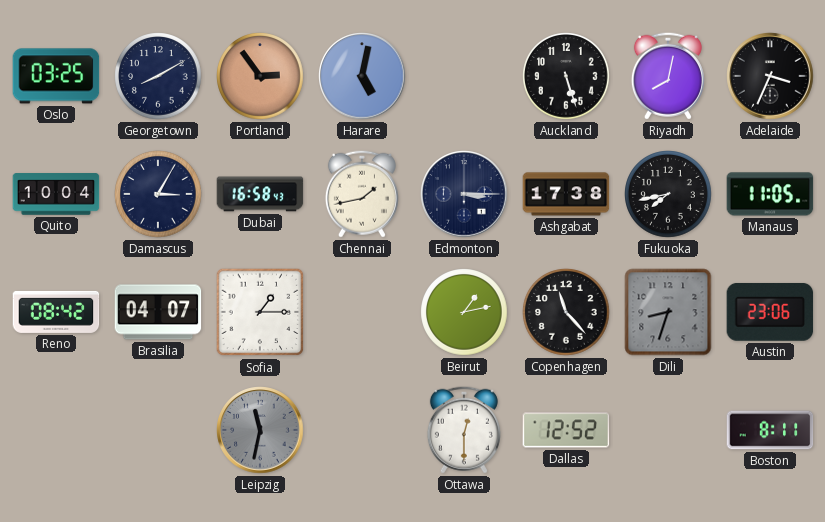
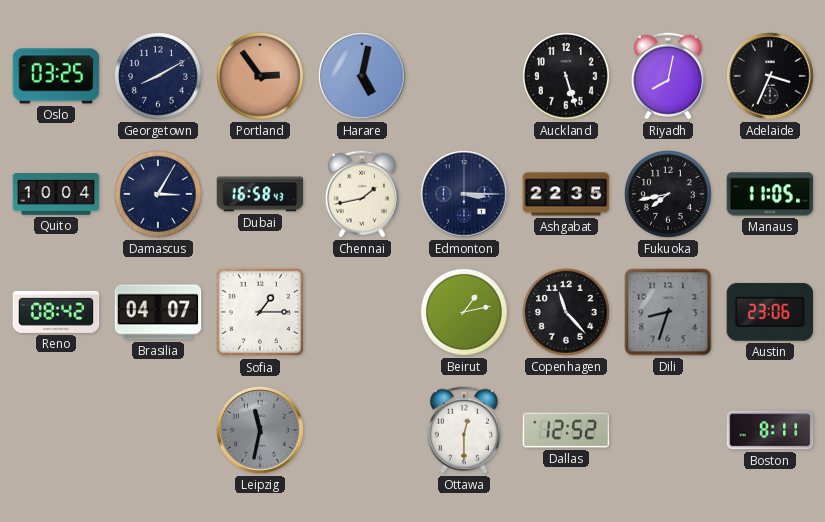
Ashgabat: 17:38 -> 22:35
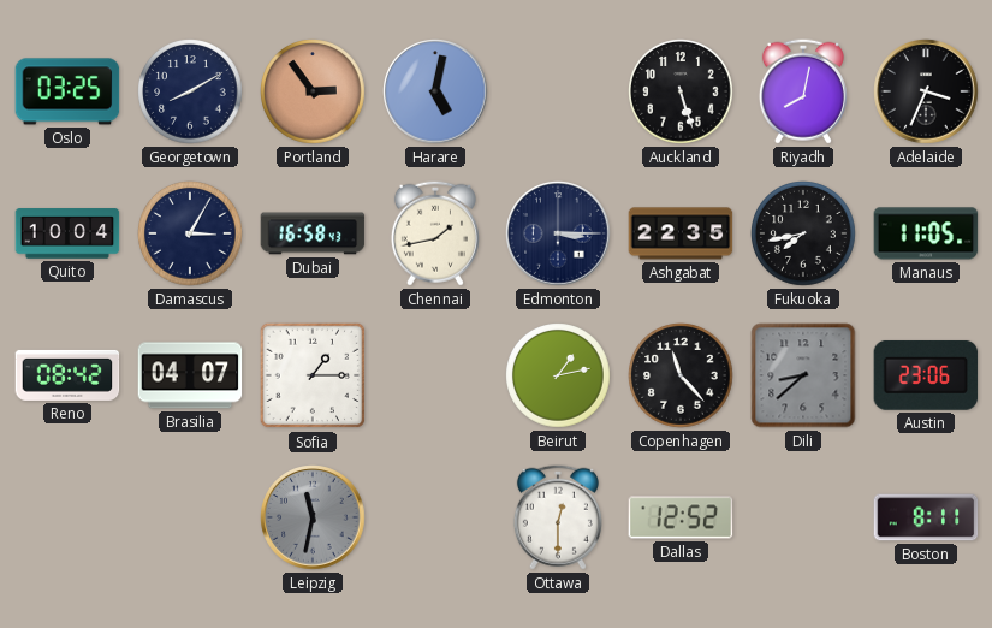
Dili: 8:33 -> 8:38
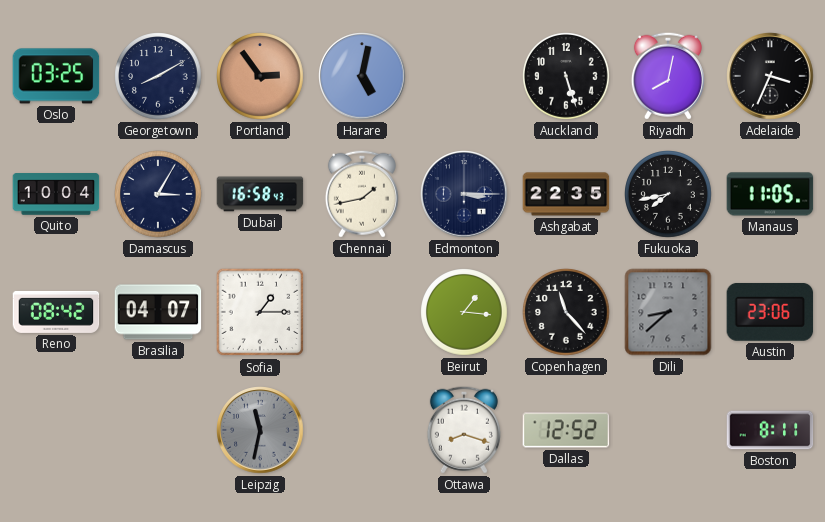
Beirut: 1:13 -> 1:16
Ottawa: 12:30 -> 8:18
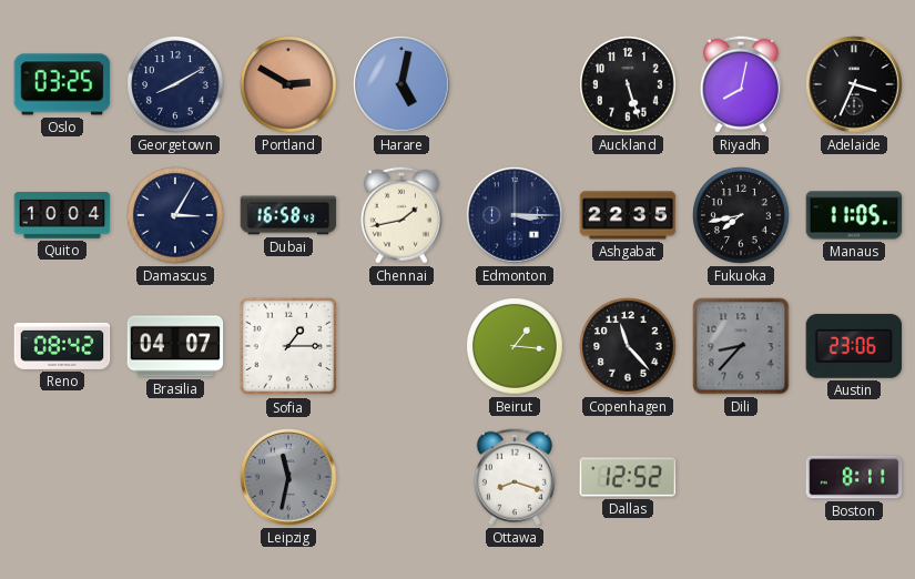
Portland: 2:54 -> 2:50
Dili: 8:38 -> 8:37
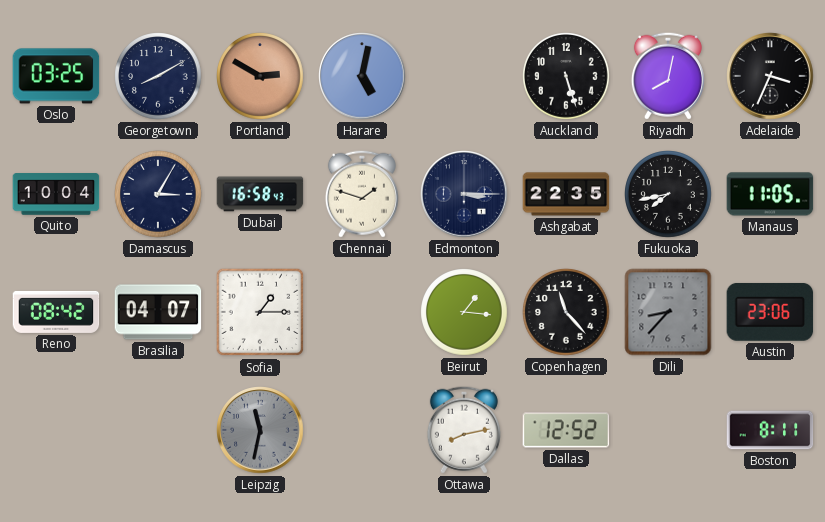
Chennai: 1:43 -> 1:48
Ottawa: 8:18 -> 8:13
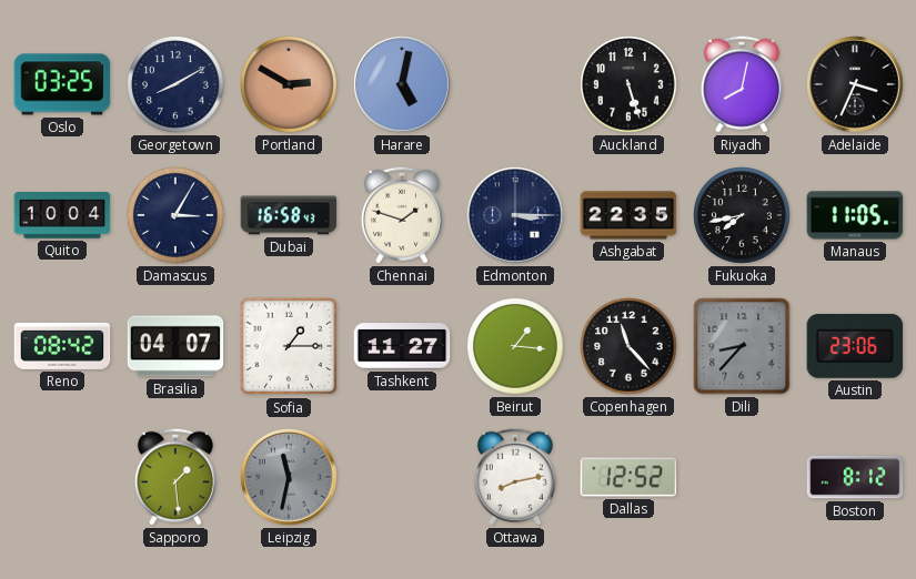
Tashkent: none -> 11:27
Sapporo: none -> 1:29
Boston: 8:11 -> 8:12
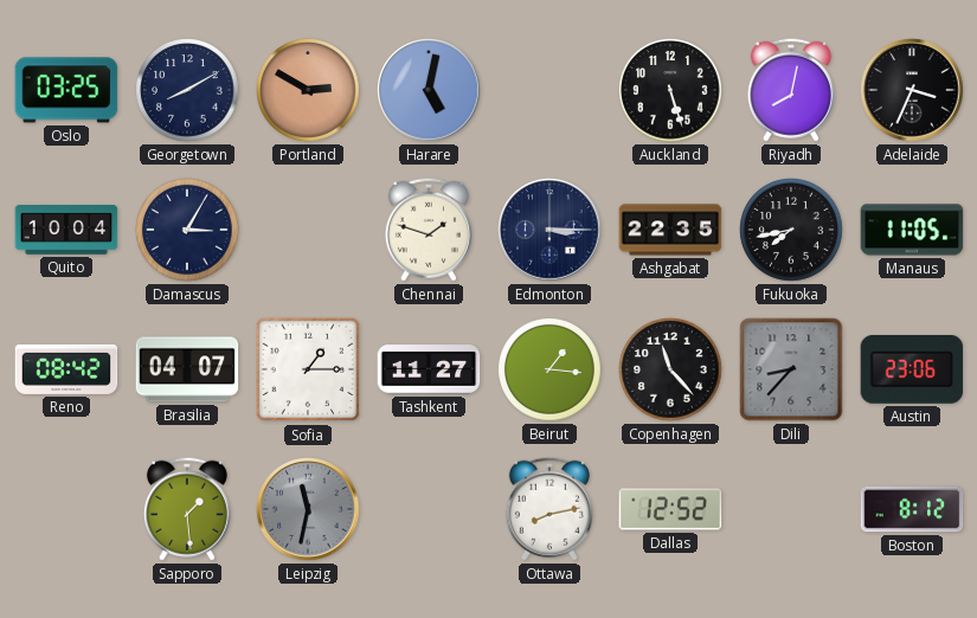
Dubai: 16:58 -> none
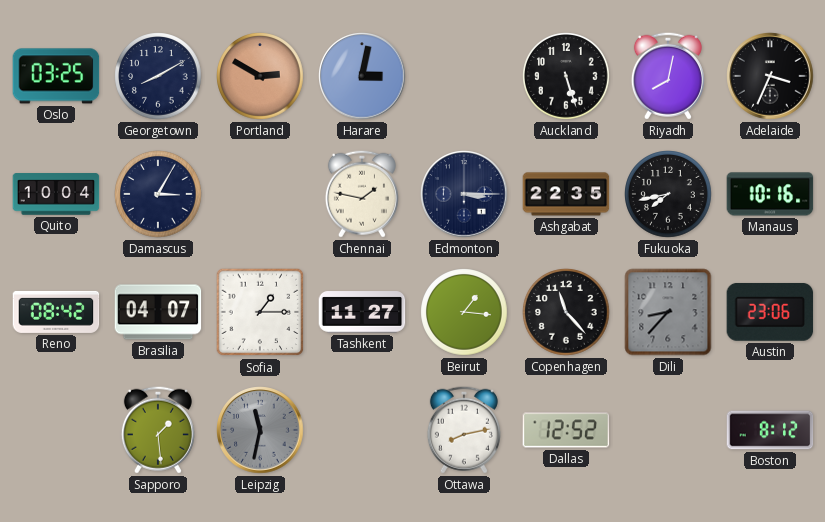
Harare: 5:02 -> 3:02
Chennai: 1:48 -> 1:47
Manaus: 11:05 -> 10:16
